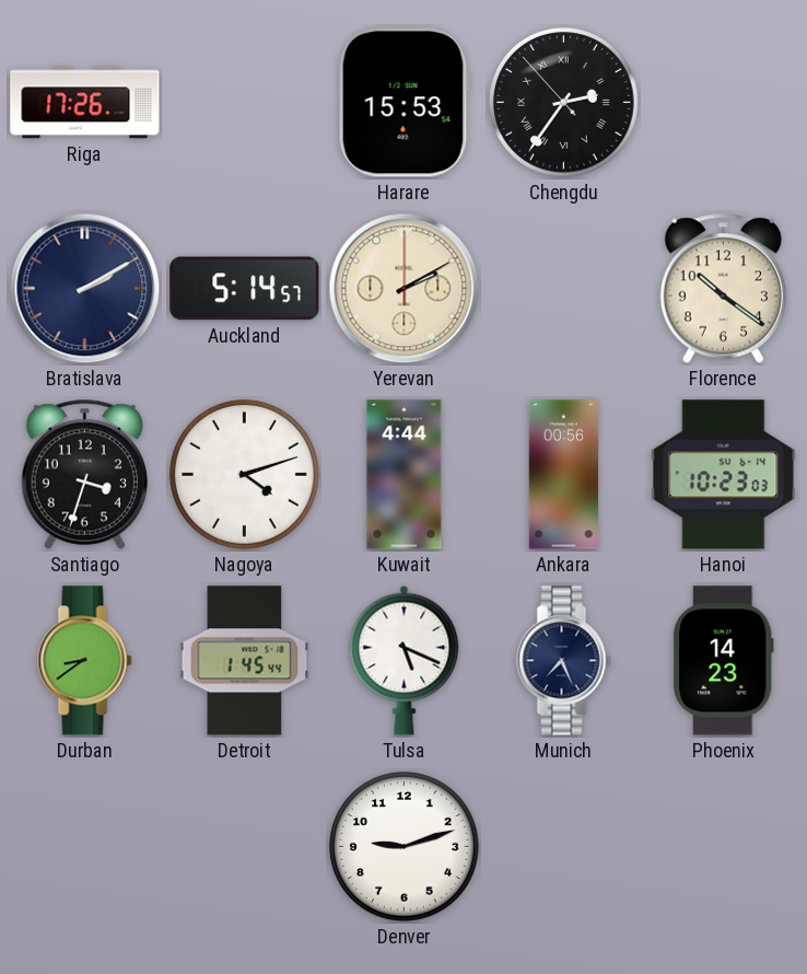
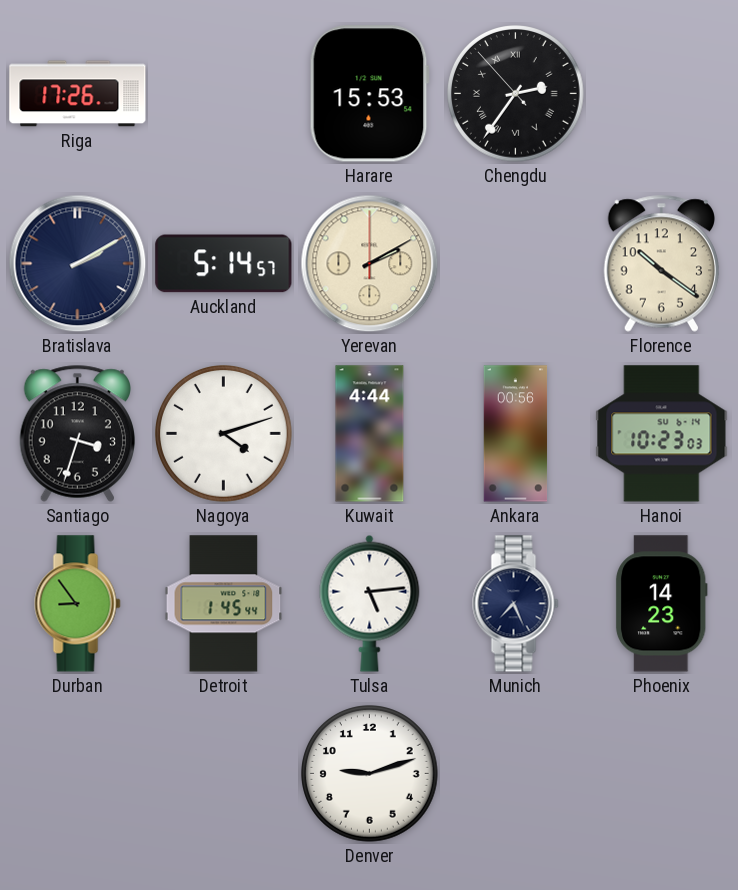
Durban: 8:39 -> 8:54
Tulsa: 5:19 -> 5:14
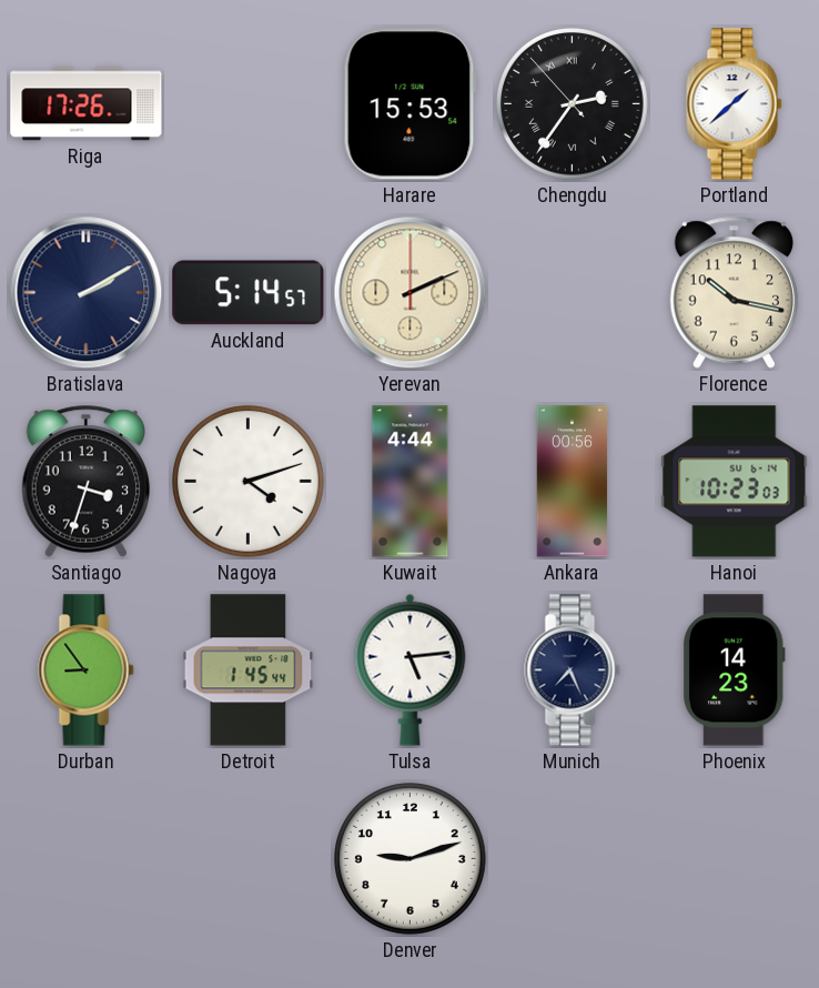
Portland: none -> 1:38
Yerevan: 2:10 -> 2:11
Florence: 10:21 -> 10:17
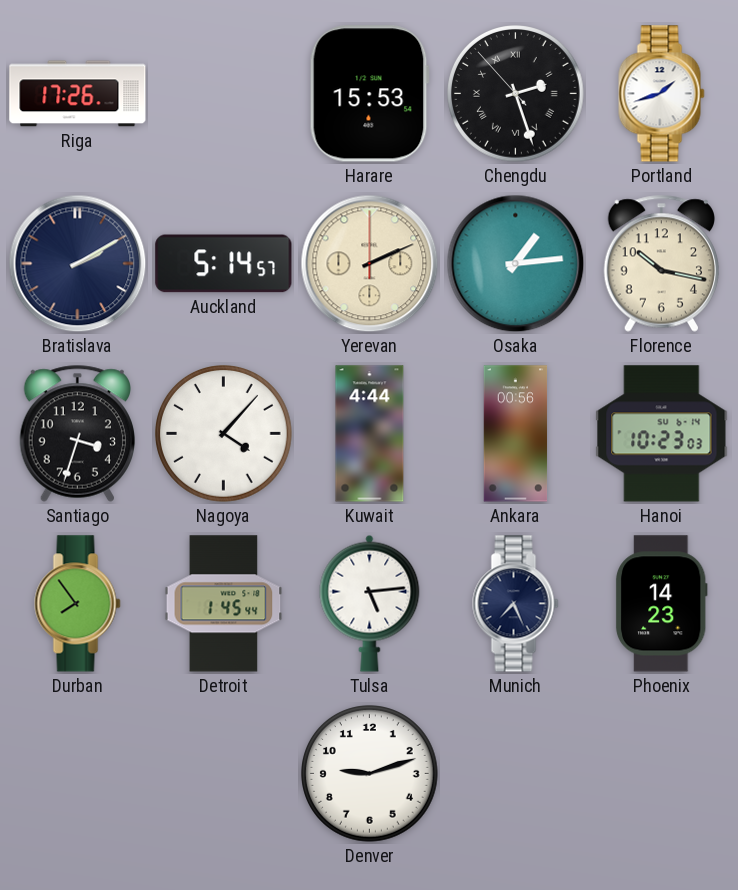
Chengdu: 2:35 -> 2:26
Portland: 1:38 -> 1:42
Osaka: none -> 1:14
Nagoya: 4:12 -> 4:07
Durban: 8:54 -> 7:54
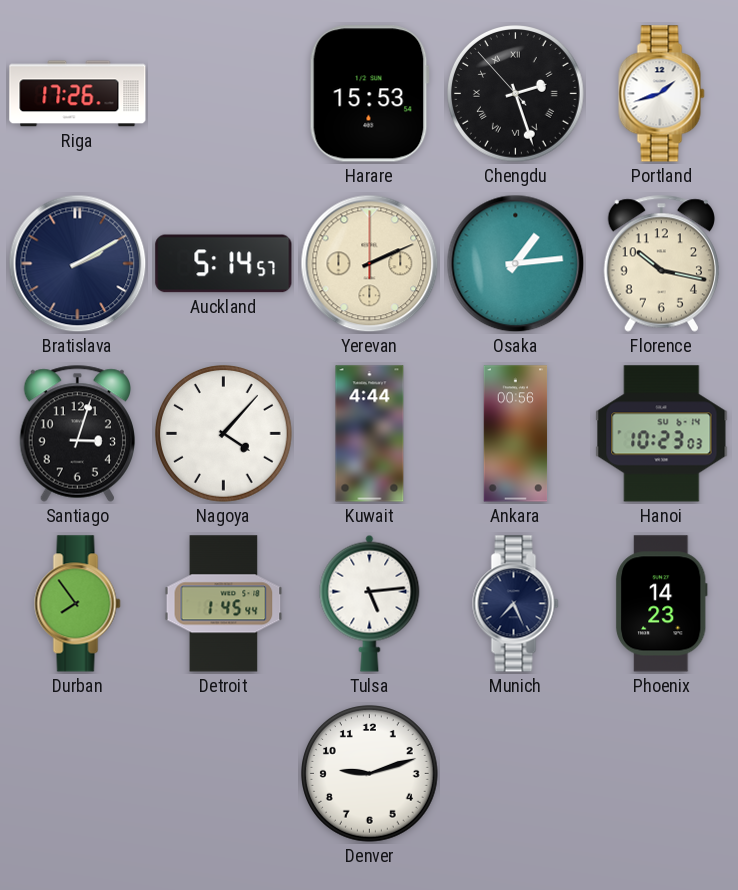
Santiago: 3:33 -> 3:03
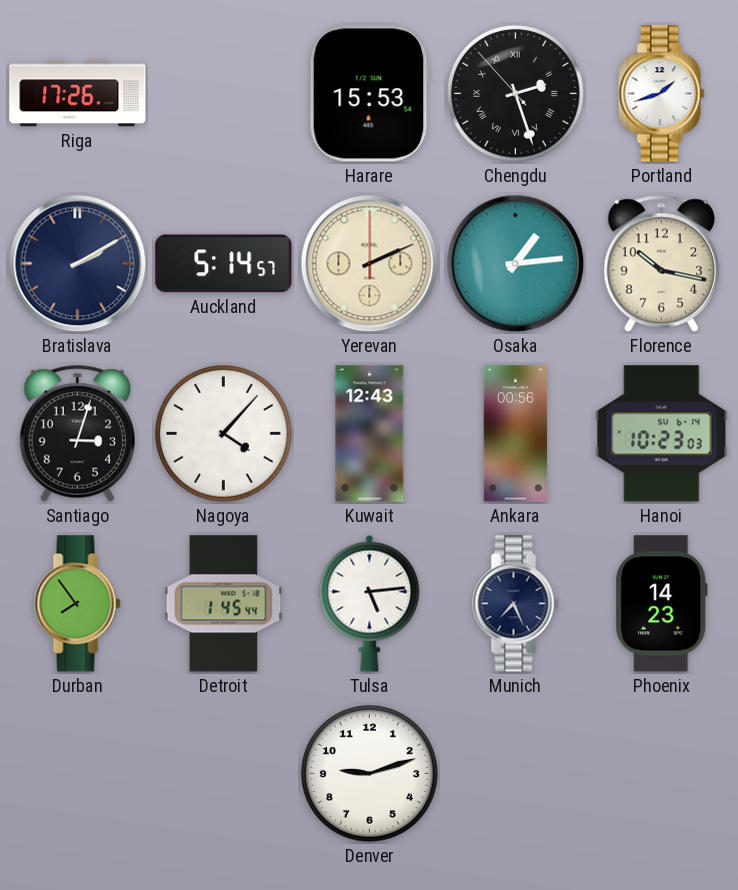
Kuwait: 4:44 -> 12:43
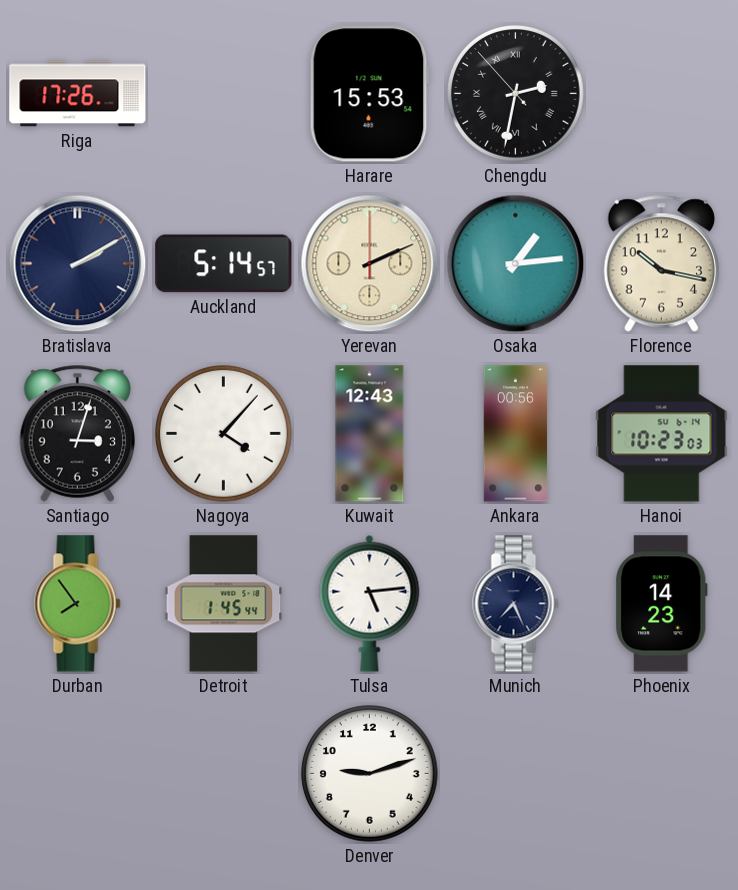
Chengdu: 2:26 -> 2:31
Portland: 1:42 -> none
